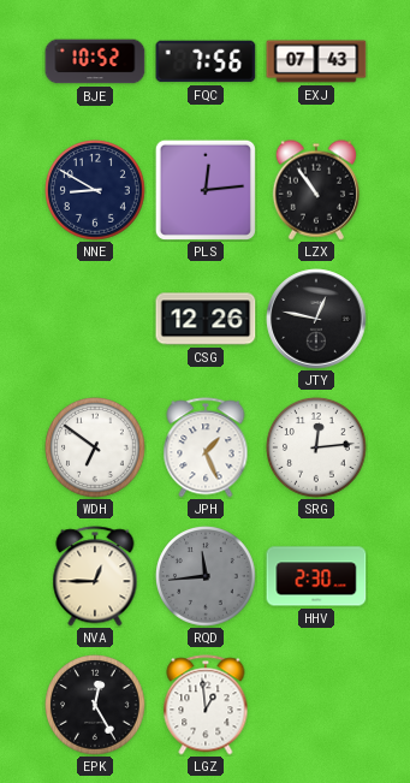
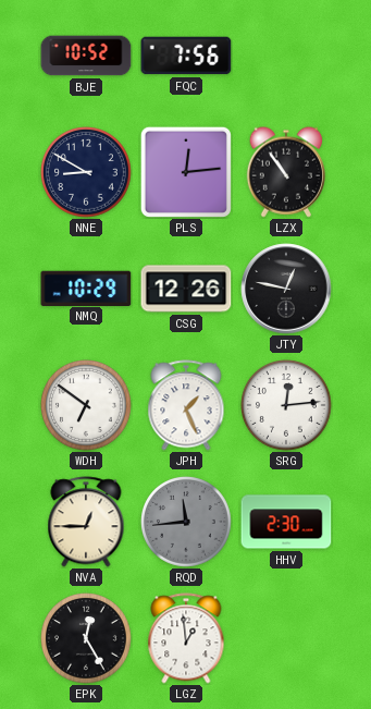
EXJ: 07:43 -> none
NMQ: none -> 10:29
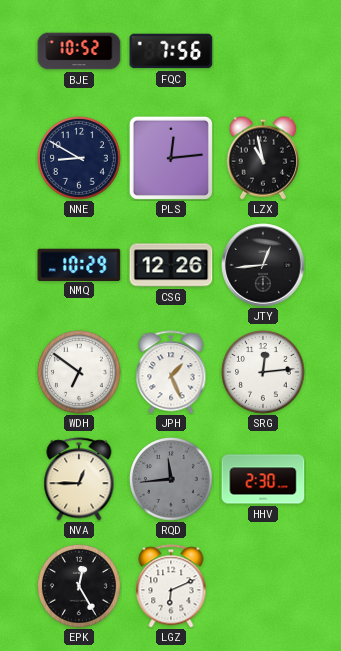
LZX: 10:54 -> 10:58
JTY: 12:47 -> 12:44
LGZ: 12:59 -> 6:11
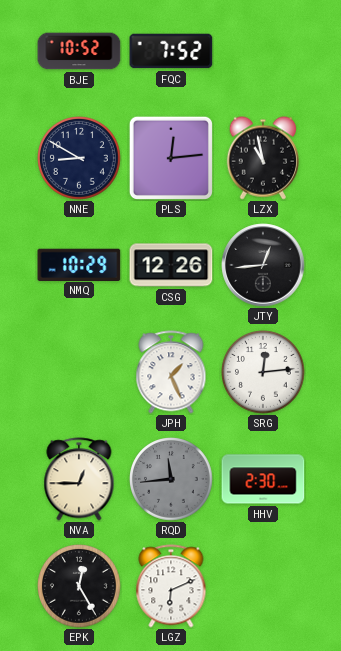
FQC: 7:56 -> 7:52
WDH: 6:51 -> none
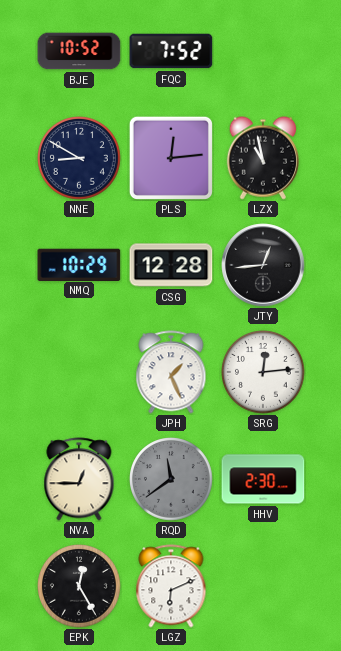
CSG: 12:26 -> 12:28
RQD: 11:44 -> 11:39
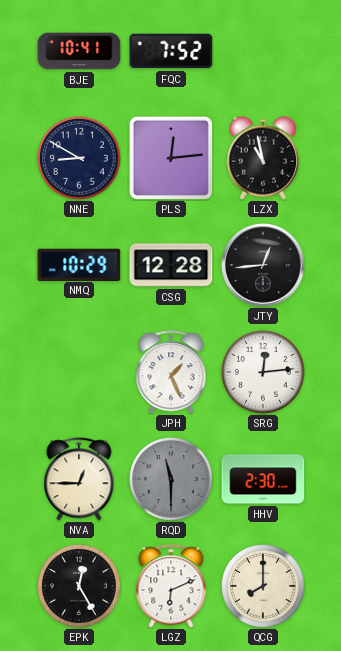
BJE: 10:52 -> 10:41
RQD: 11:39 -> 11:30
QCG: none -> 8:00
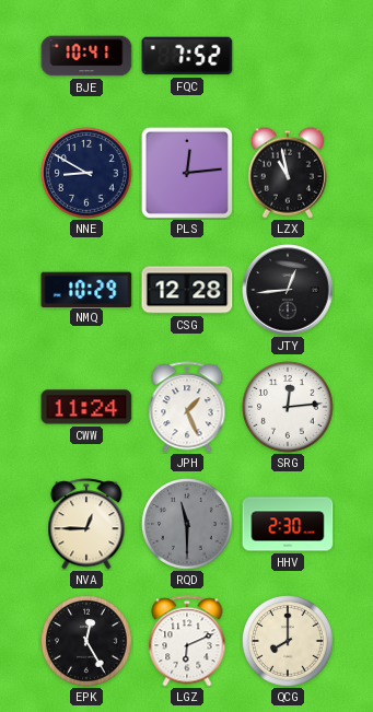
CWW: none -> 11:24
